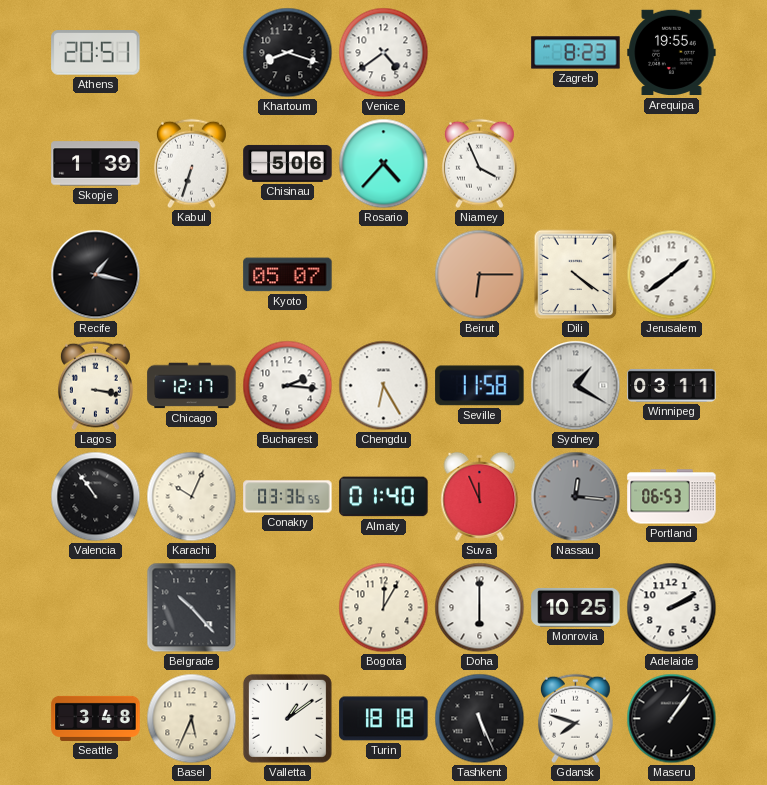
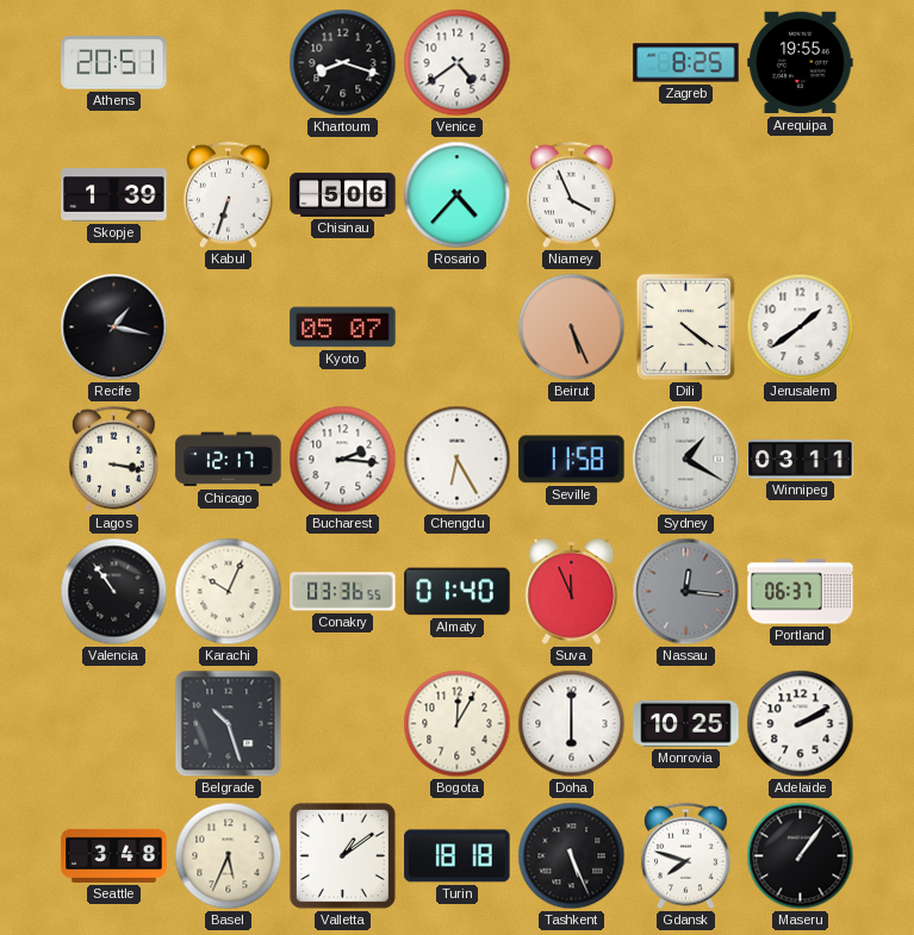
Zagreb: 8:23 -> 8:25
Beirut: 6:15 -> 5:26
Portland: 06:53 -> 06:37
Belgrade: 10:23 -> 10:27
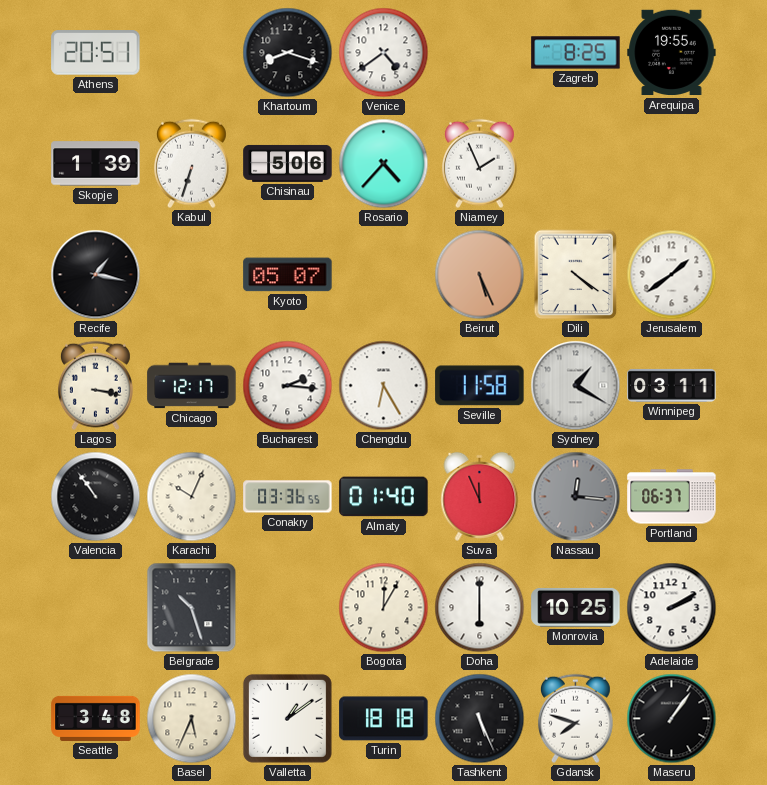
Niamey: 3:56 -> 1:56
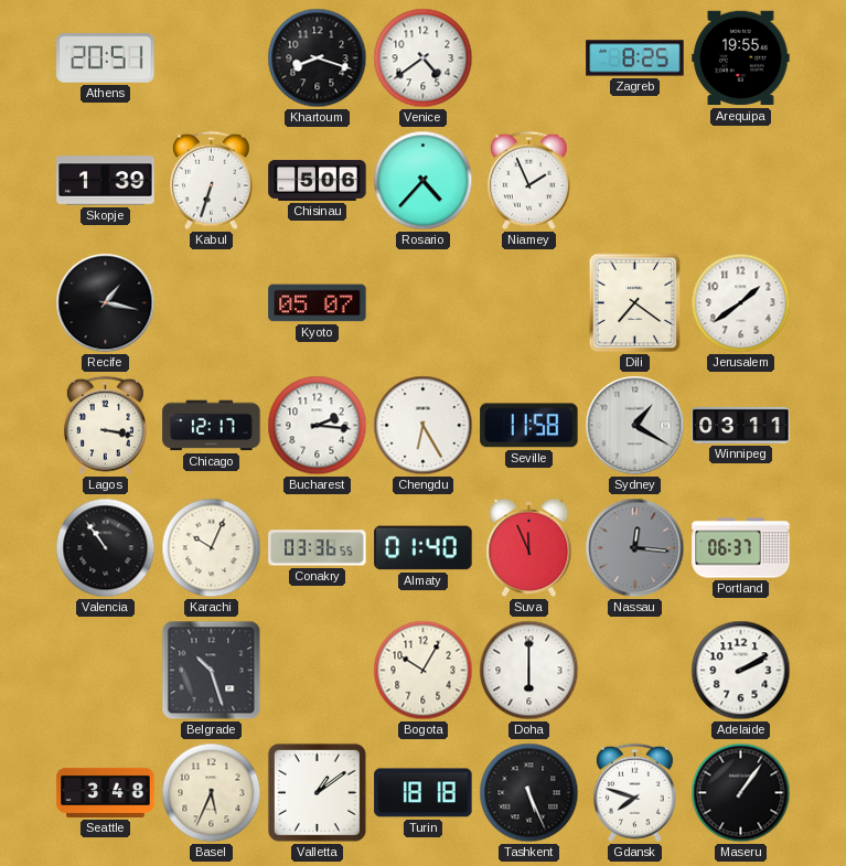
Beirut: 5:26 -> none
Dili: 4:21 -> 7:21
Bogota: 12:05 -> 10:05
Monrovia: 10:25 -> none
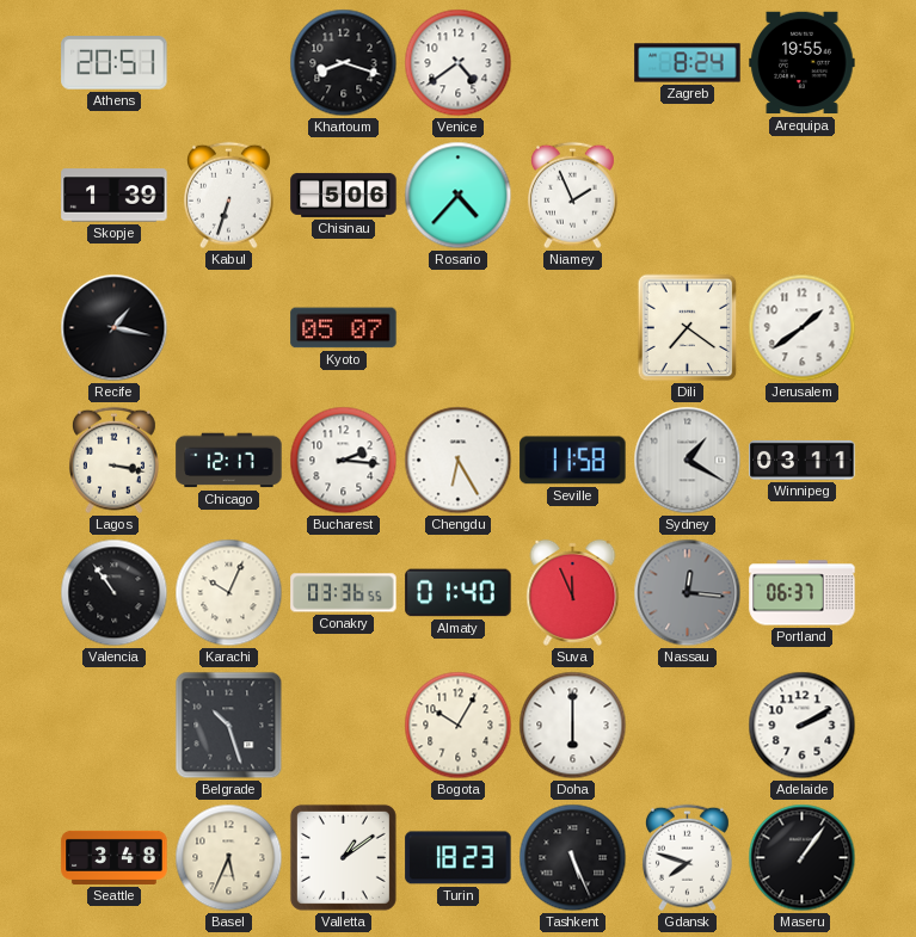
Zagreb: 8:25 -> 8:24
Turin: 18:18 -> 18:23
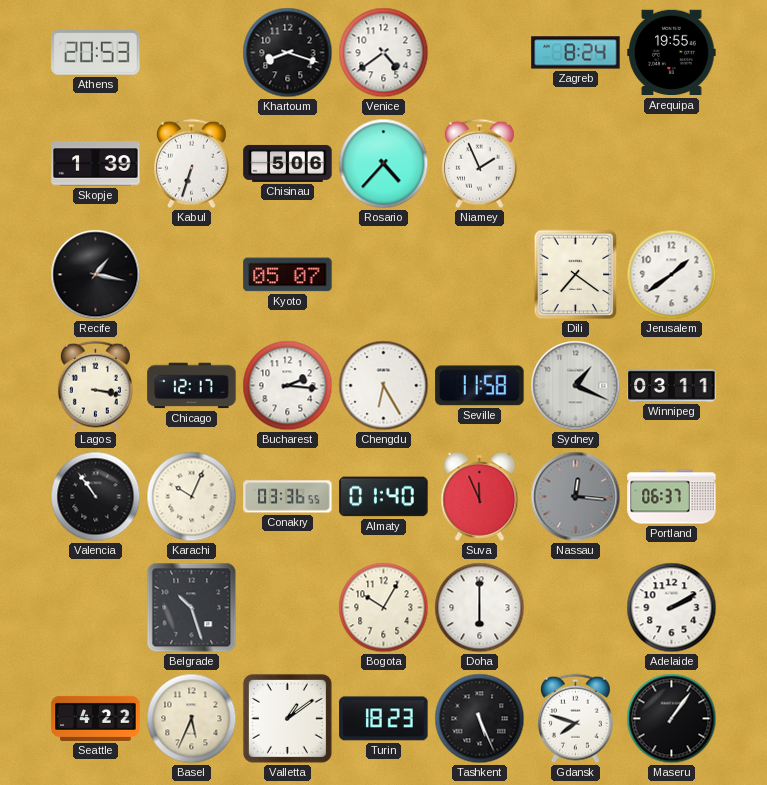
Athens: 20:51 -> 20:53
Sydney: 1:20 -> 1:19
Seattle: 3:48 -> 4:22
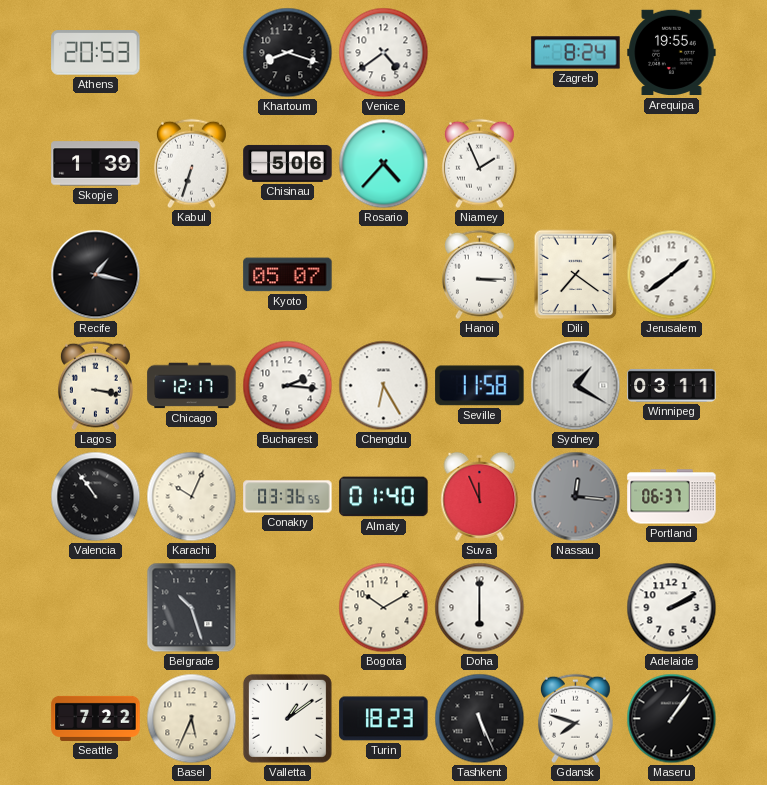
Hanoi: none -> 3:15
Sydney: 1:19 -> 1:20
Bogota: 10:05 -> 10:10
Seattle: 4:22 -> 7:22
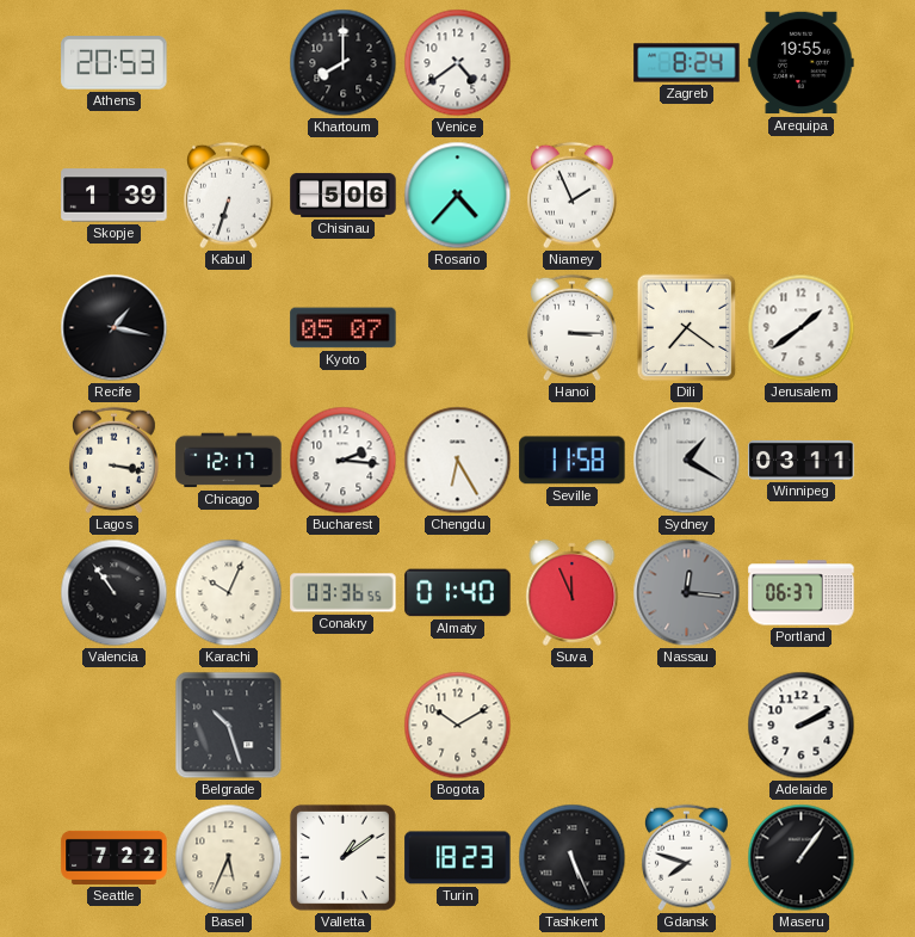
Khartoum: 8:18 -> 8:00
Doha: 6:00 -> none
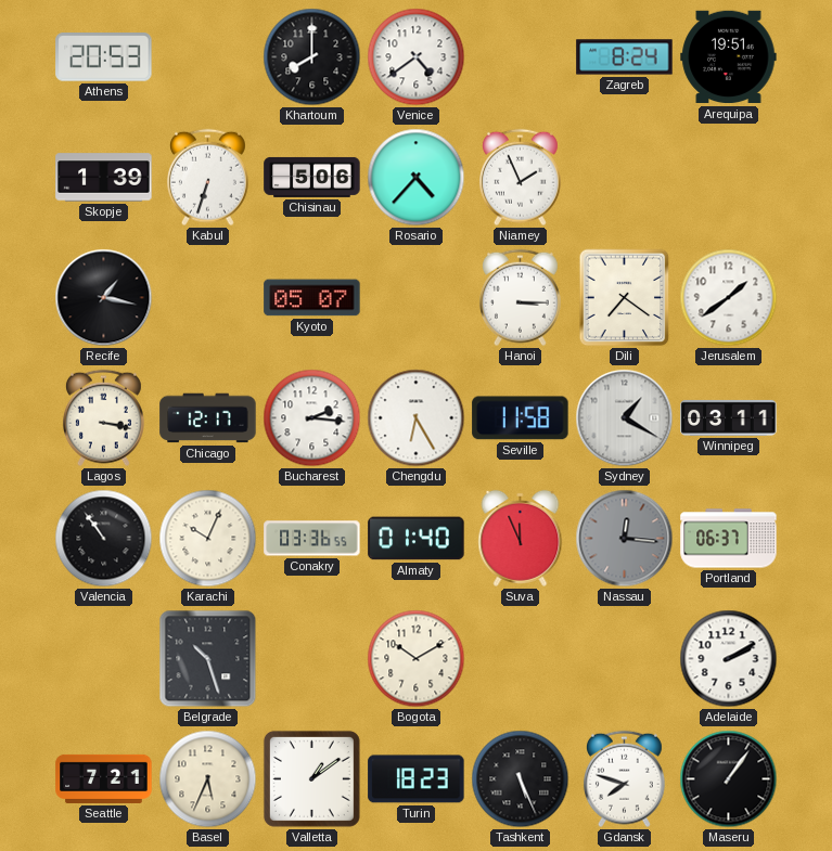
Arequipa: 19:55 -> 19:51
Seattle: 7:22 -> 7:21
